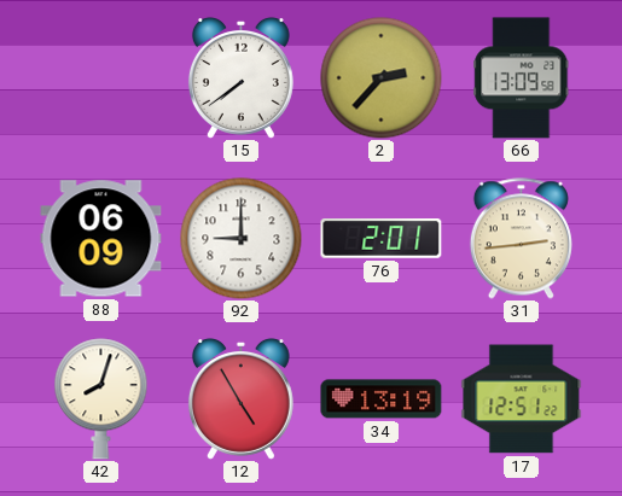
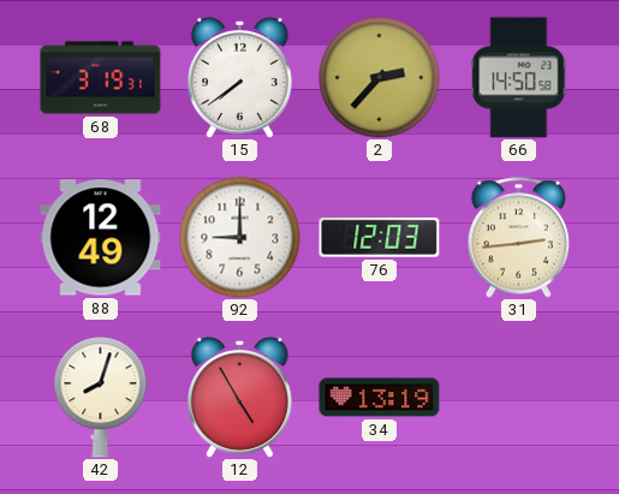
68: none -> 3:19
66: 13:09 -> 14:50
88: 06:09 -> 12:49
76: 2:01 -> 12:03
17: 12:51 -> none
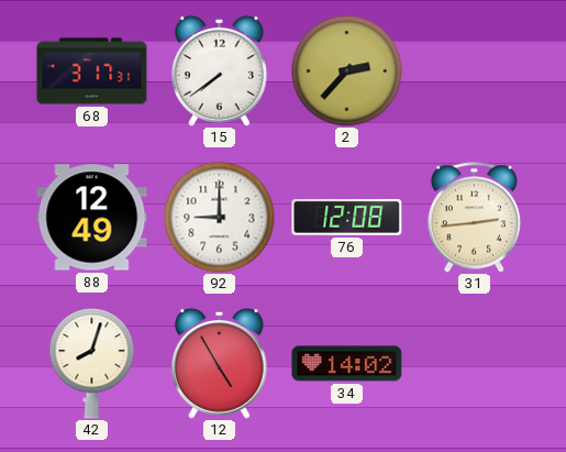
68: 3:19 -> 3:17
66: 14:50 -> none
76: 12:03 -> 12:08
34: 13:19 -> 14:02
